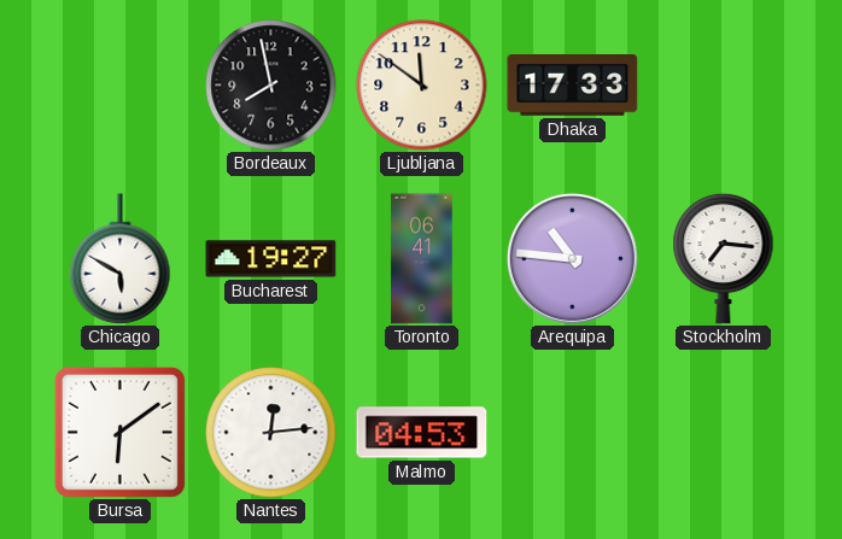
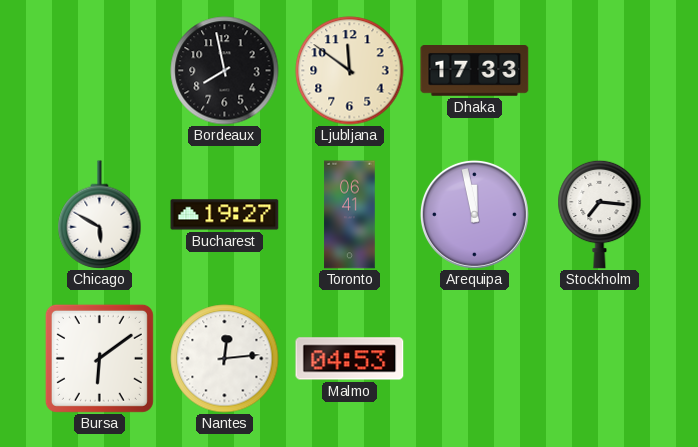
Arequipa: 10:46 -> 11:58
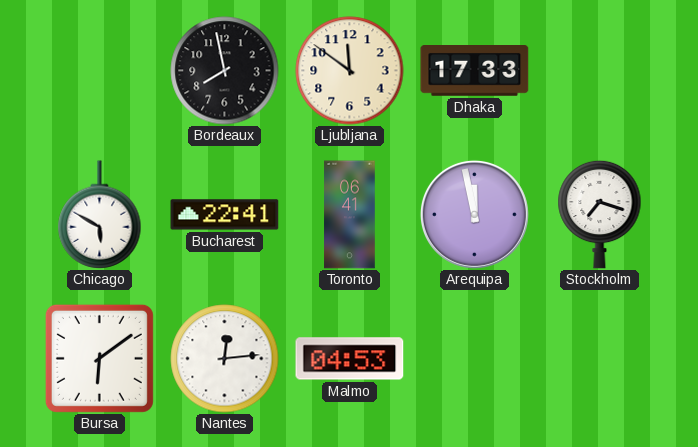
Bucharest: 19:27 -> 22:41
Stockholm: 7:16 -> 7:18
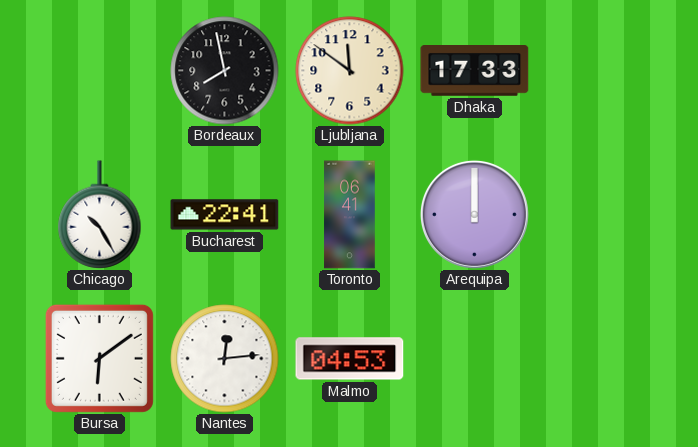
Chicago: 5:50 -> 10:25
Arequipa: 11:58 -> 12:00
Stockholm: 7:18 -> none
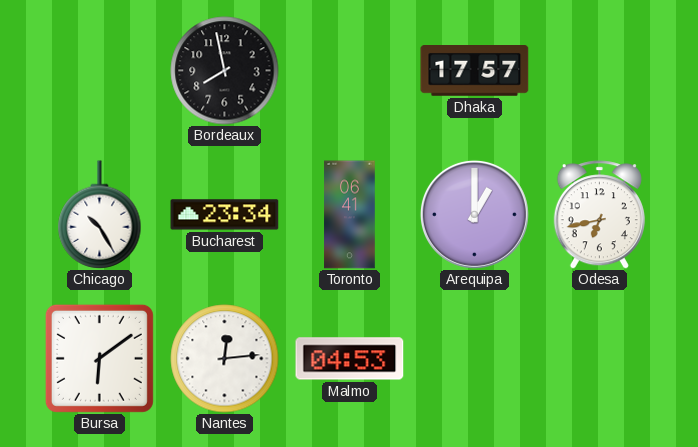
Ljubljana: 11:51 -> none
Dhaka: 17:33 -> 17:57
Bucharest: 22:41 -> 23:34
Arequipa: 12:00 -> 1:00
Odesa: none -> 6:43
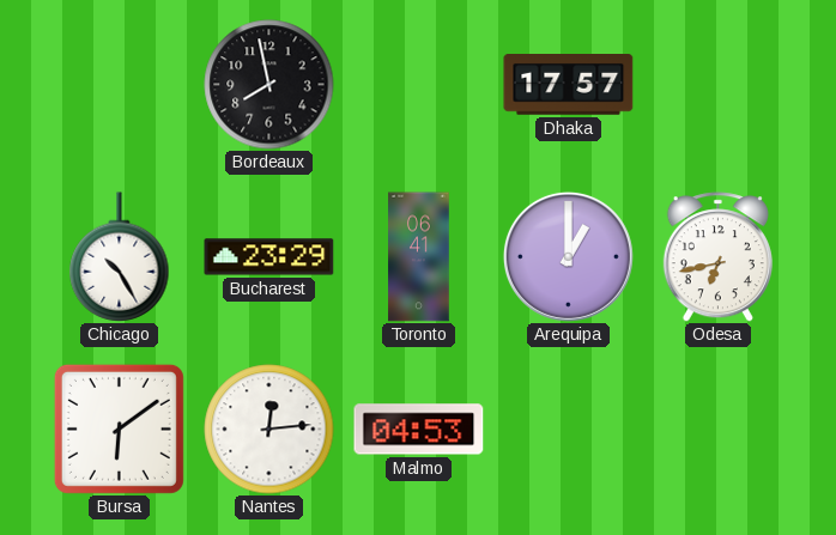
Bucharest: 23:34 -> 23:29
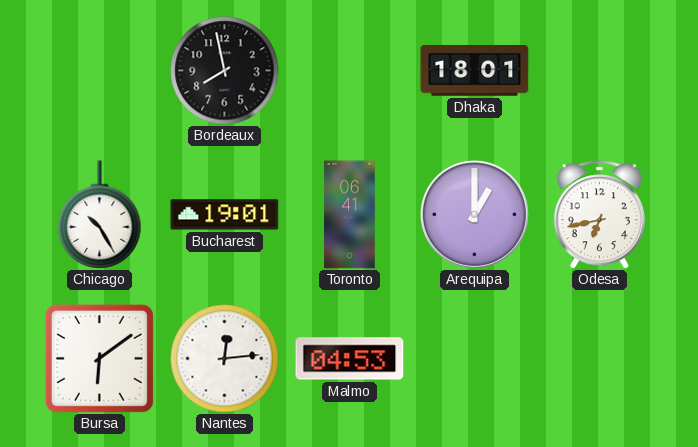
Dhaka: 17:57 -> 18:01
Bucharest: 23:29 -> 19:01
